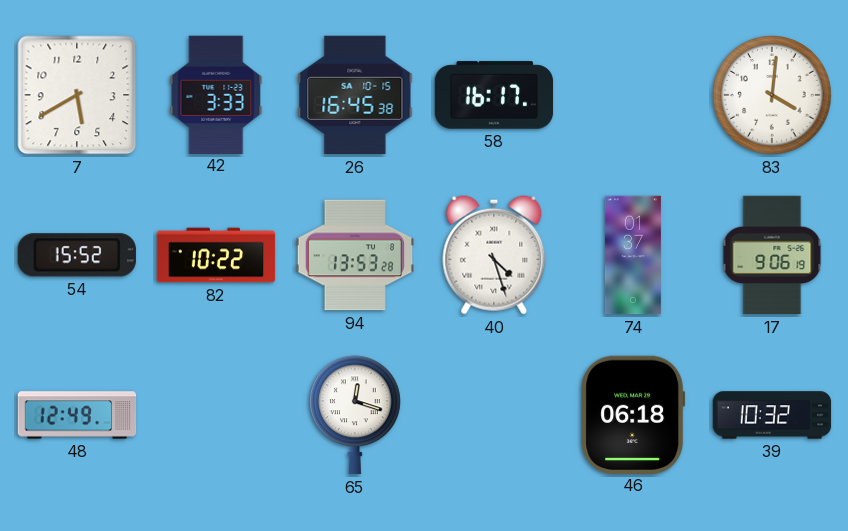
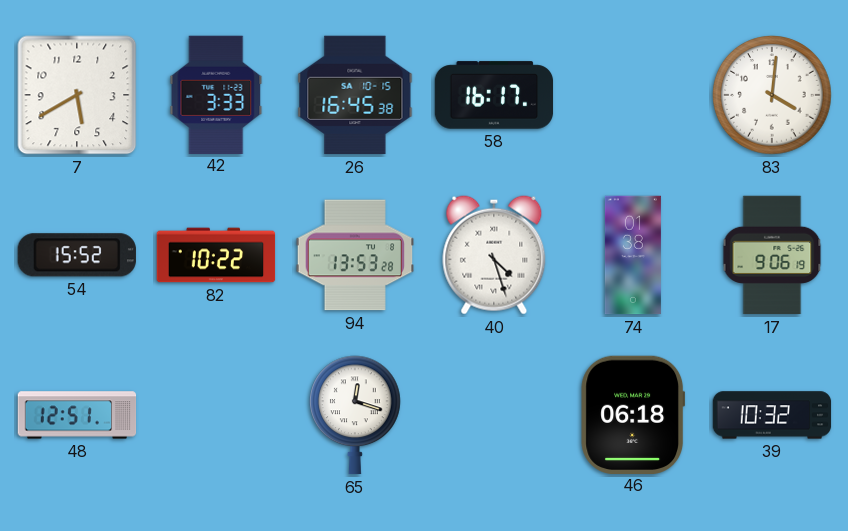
74: 01:37 -> 01:38
48: 12:49 -> 12:51
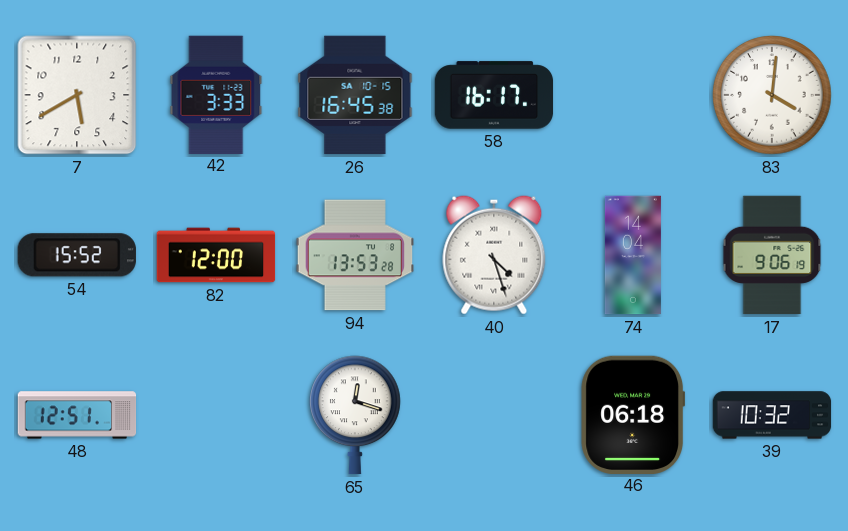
82: 10:22 -> 12:00
74: 01:38 -> 14:04
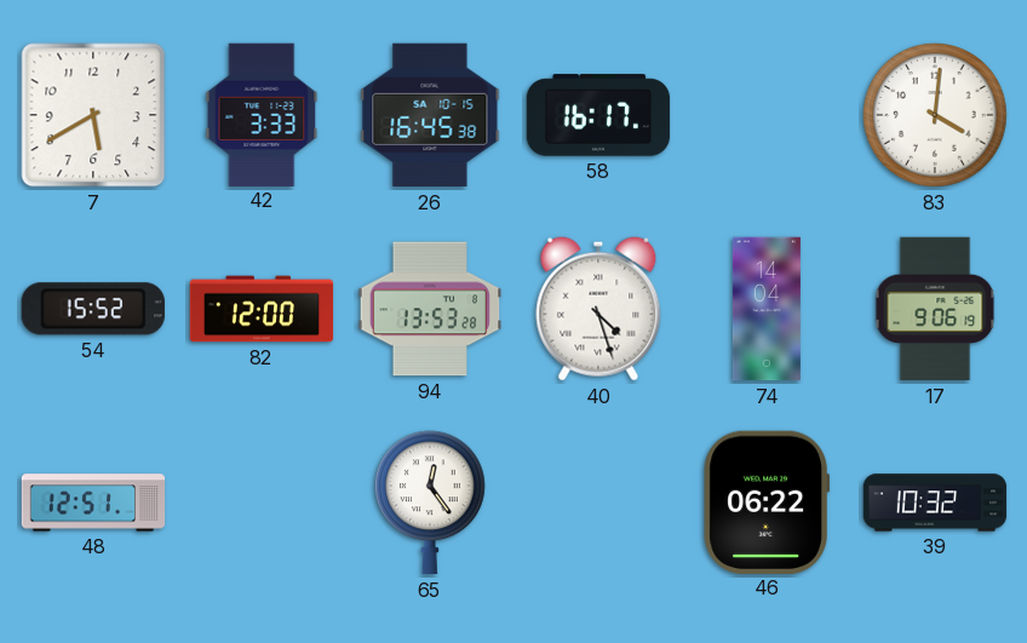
65: 12:18 -> 12:24
46: 06:18 -> 06:22
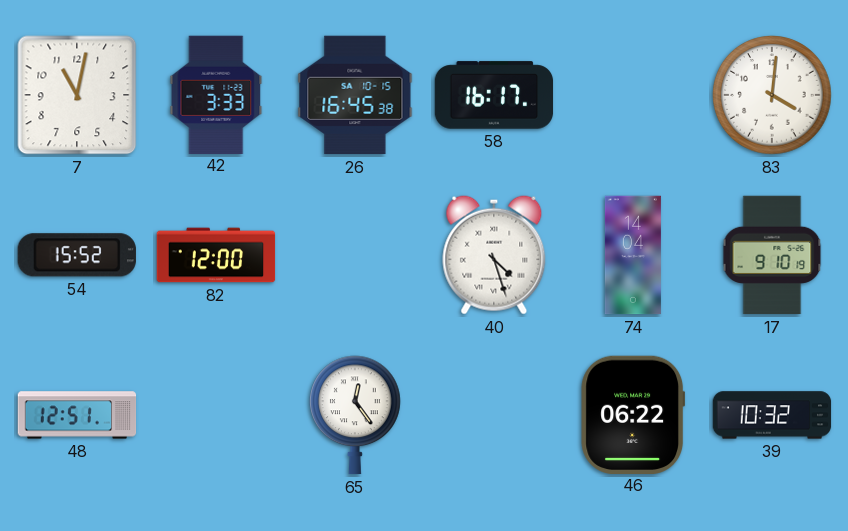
7: 5:40 -> 11:02
94: 13:53 -> none
17: 9:06 -> 9:10
